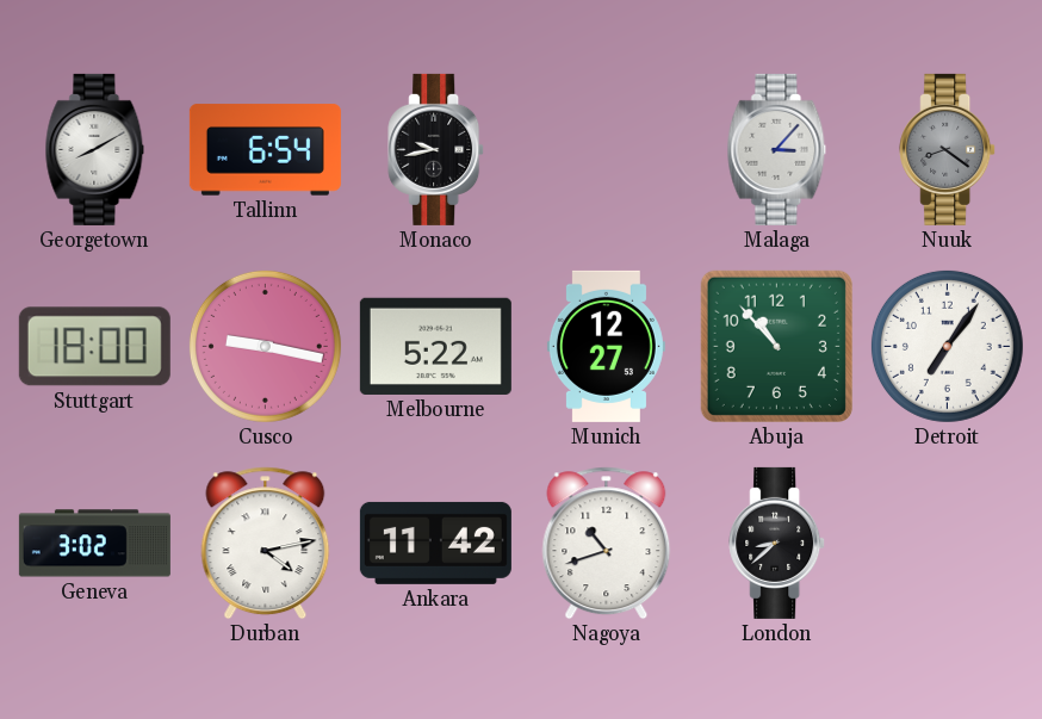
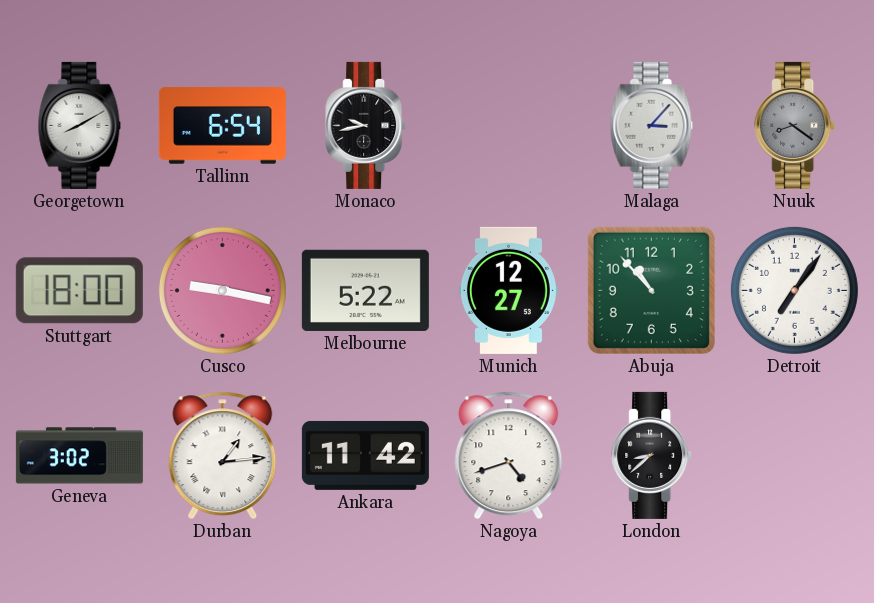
Durban: 4:13 -> 1:14
Nagoya: 10:42 -> 4:42
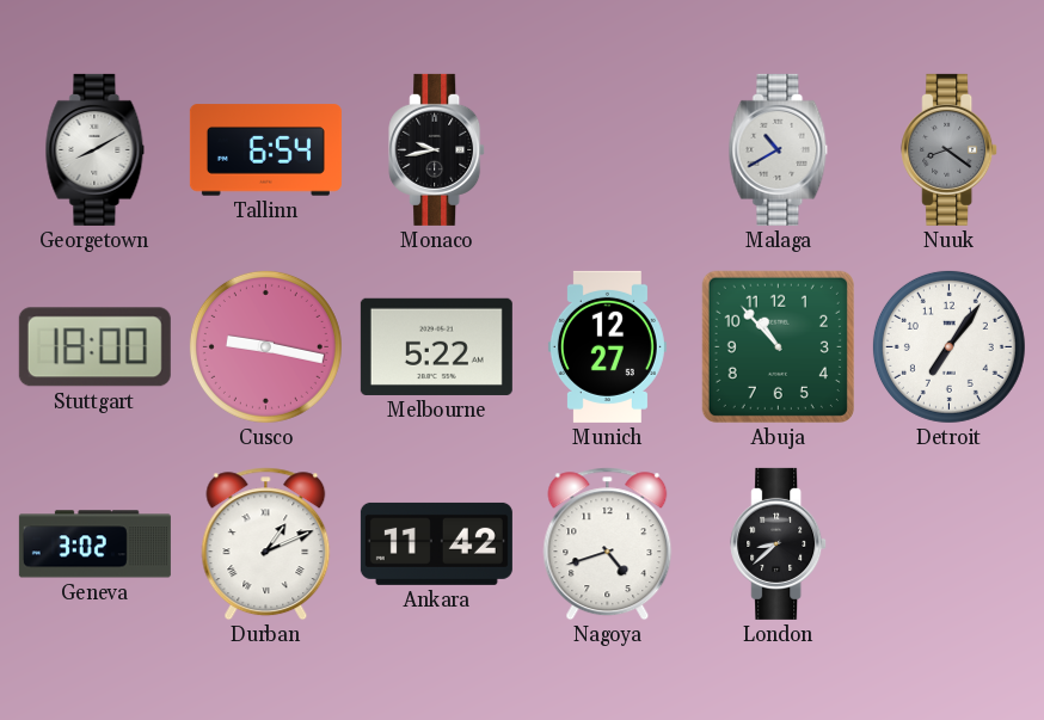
Malaga: 3:07 -> 10:40
Durban: 1:14 -> 1:11
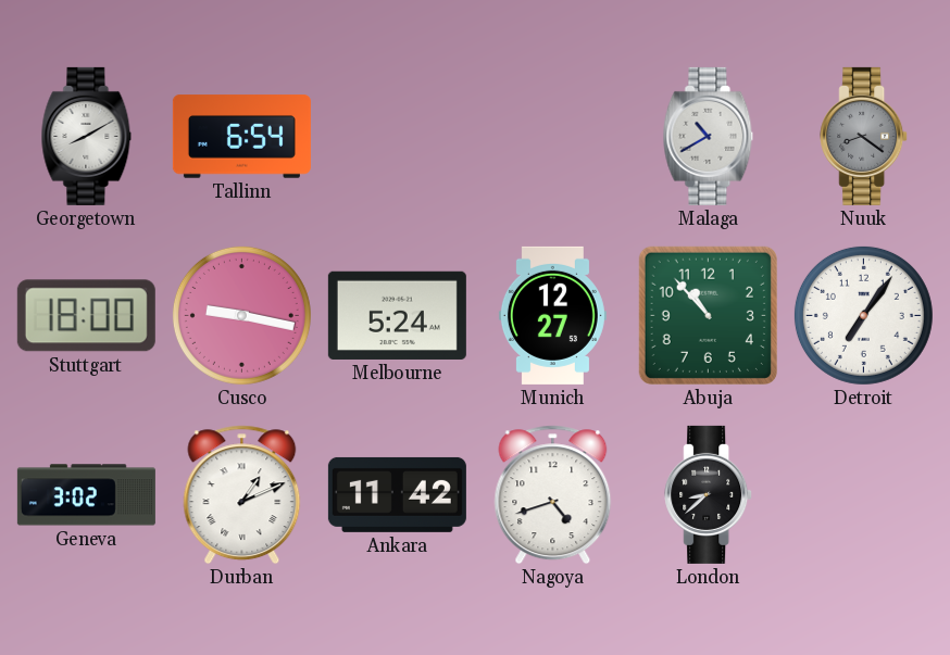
Monaco: 9:43 -> none
Melbourne: 5:22 -> 5:24
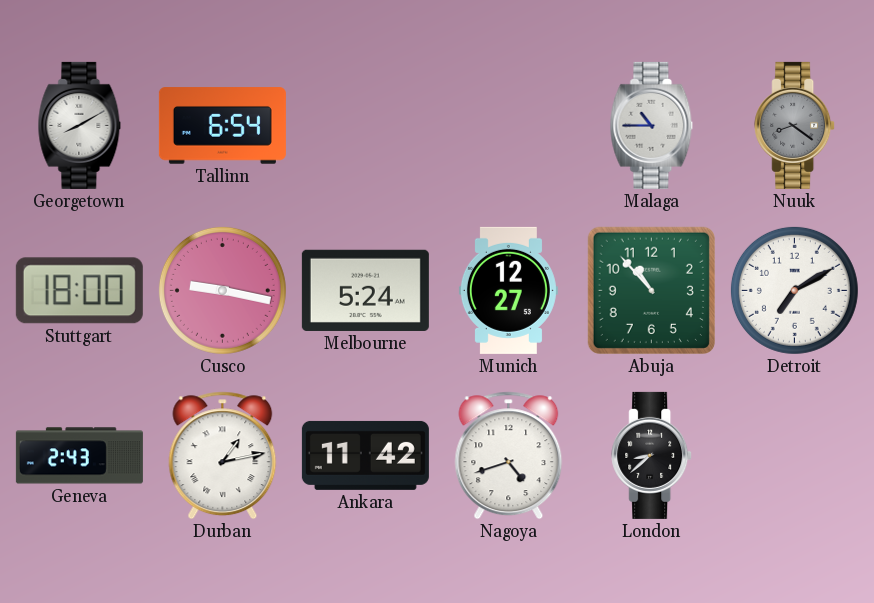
Malaga: 10:40 -> 10:45
Detroit: 7:06 -> 7:10
Geneva: 3:02 -> 2:43
Durban: 1:11 -> 1:13
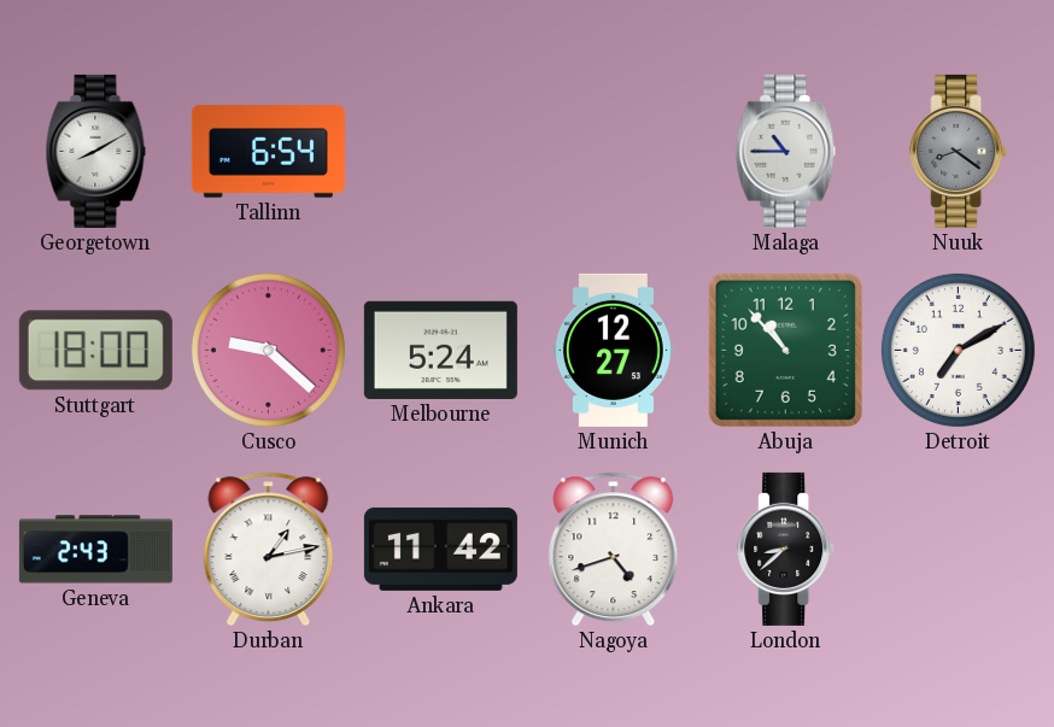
Cusco: 9:17 -> 9:22
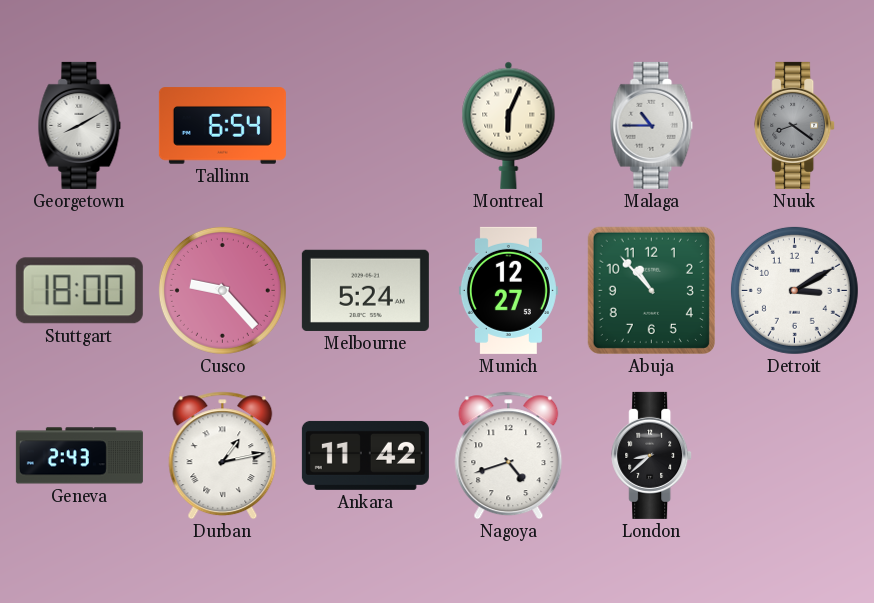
Montreal: none -> 6:04
Cusco: 9:22 -> 9:23
Detroit: 7:10 -> 3:10
